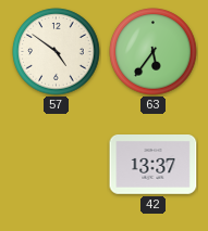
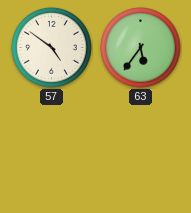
42: 13:37 -> none
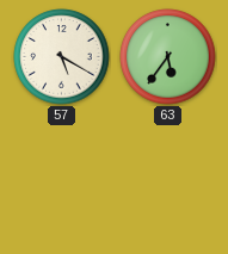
57: 4:51 -> 5:20
